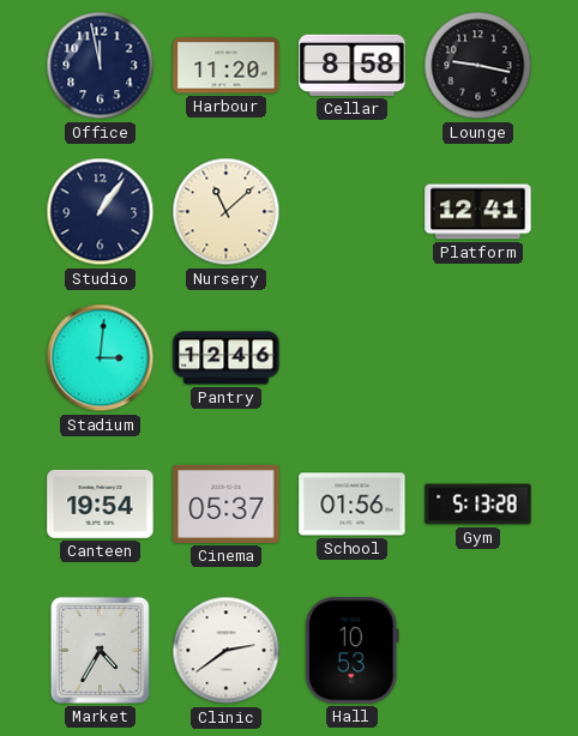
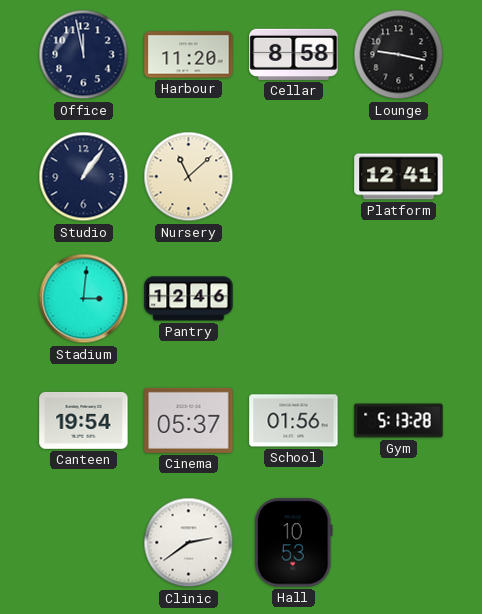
Market: 4:35 -> none
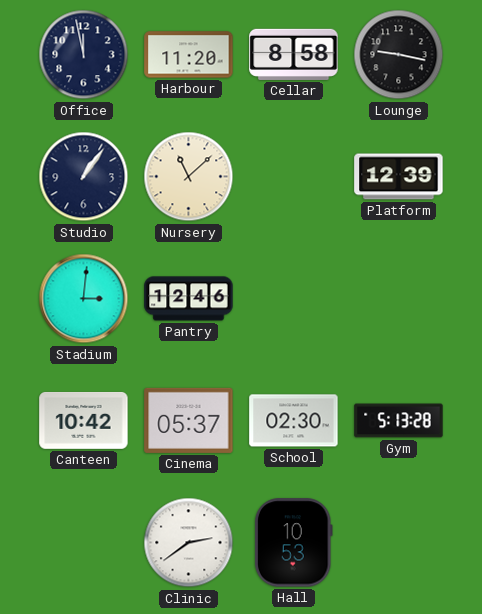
Platform: 12:41 -> 12:39
Canteen: 19:54 -> 10:42
School: 01:56 -> 02:30
